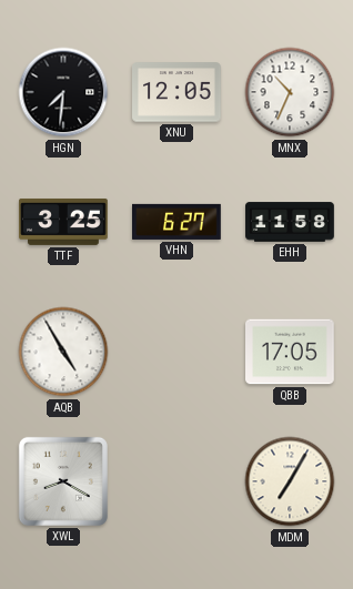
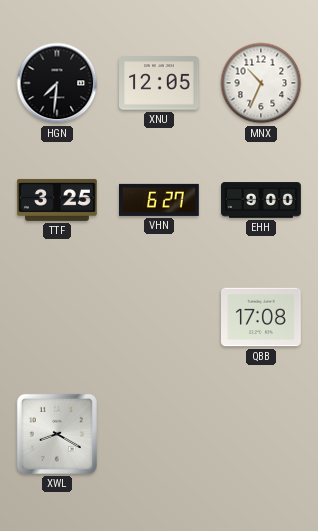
EHH: 11:58 -> 9:00
AQB: 4:55 -> none
QBB: 17:05 -> 17:08
MDM: 7:05 -> none
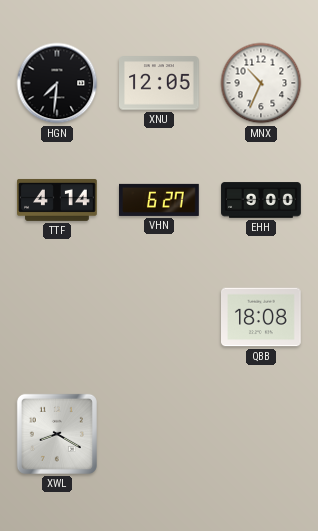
TTF: 3:25 -> 4:14
QBB: 17:08 -> 18:08
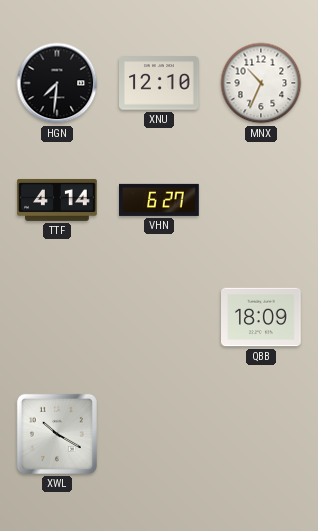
XNU: 12:05 -> 12:10
EHH: 9:00 -> none
QBB: 18:08 -> 18:09
XWL: 8:20 -> 10:20
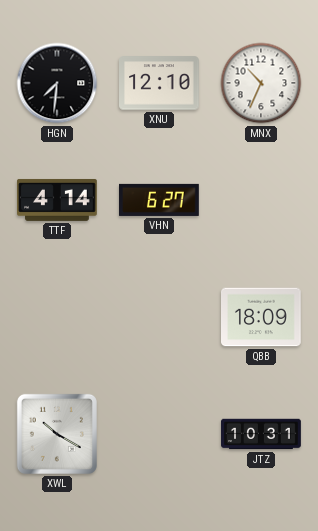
JTZ: none -> 10:31
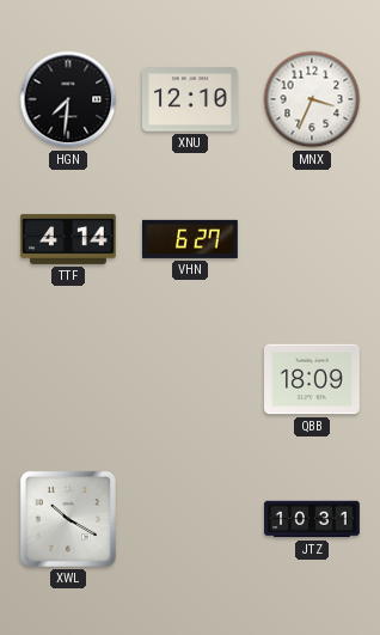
MNX: 10:34 -> 3:34
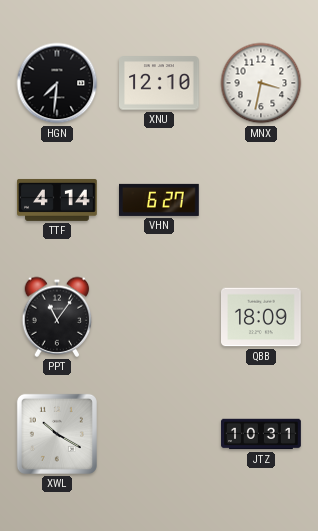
MNX: 3:34 -> 3:32
PPT: none -> 11:06
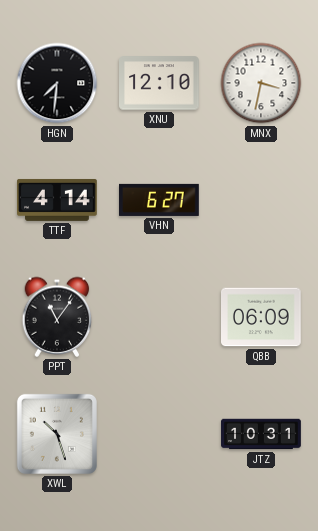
QBB: 18:09 -> 06:09
XWL: 10:20 -> 10:27
